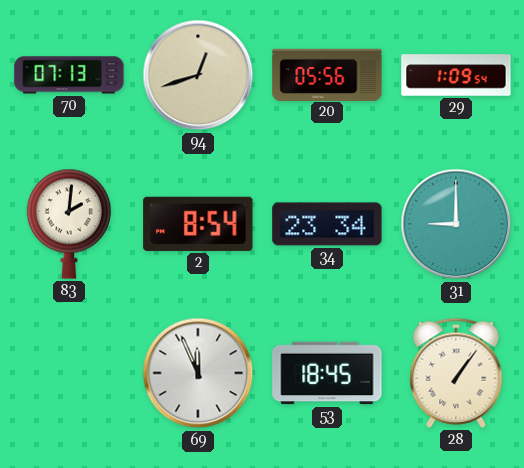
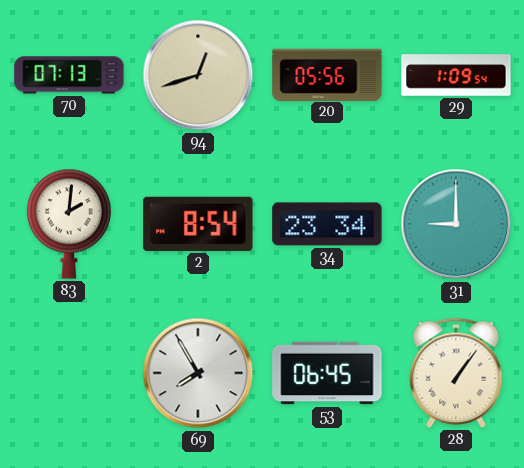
69: 11:56 -> 7:55
53: 18:45 -> 06:45
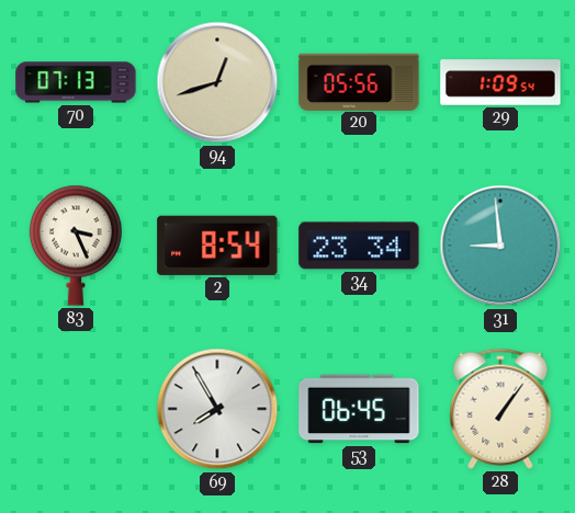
83: 2:01 -> 3:26
31: 9:00 -> 8:59
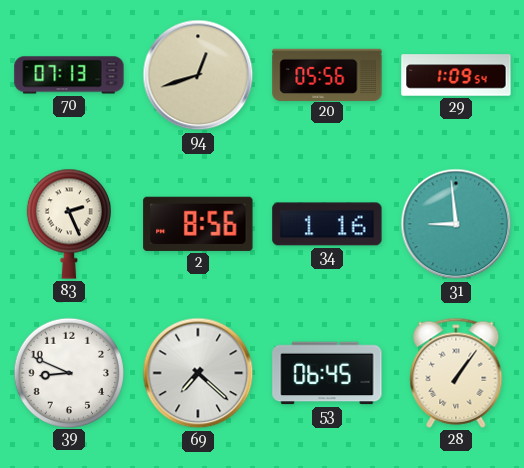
83: 3:26 -> 2:26
2: 8:54 -> 8:56
34: 23:34 -> 1:16
39: none -> 8:49
69: 7:55 -> 7:22
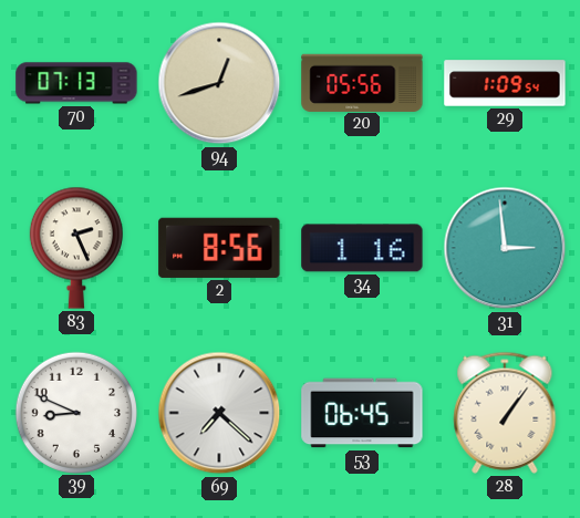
31: 8:59 -> 2:59
